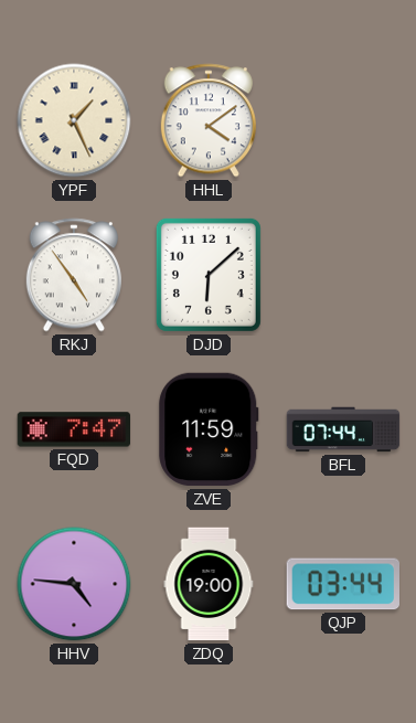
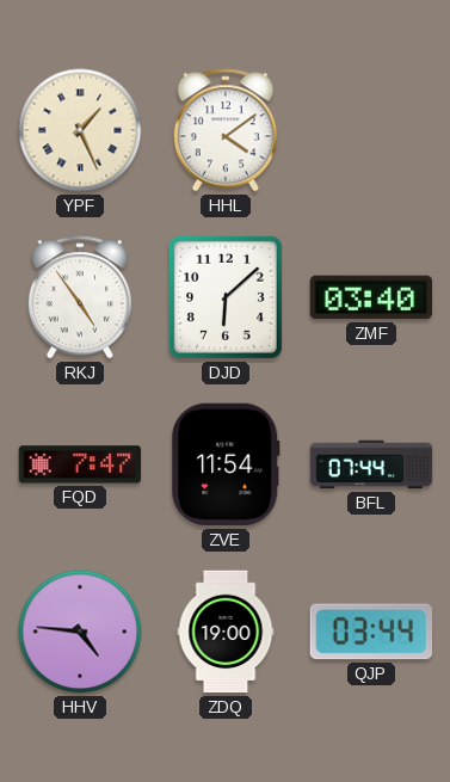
ZMF: none -> 03:40
ZVE: 11:59 -> 11:54
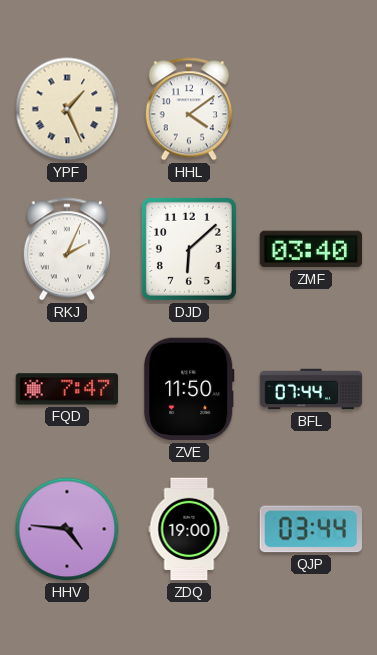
RKJ: 4:54 -> 2:04
ZVE: 11:54 -> 11:50
